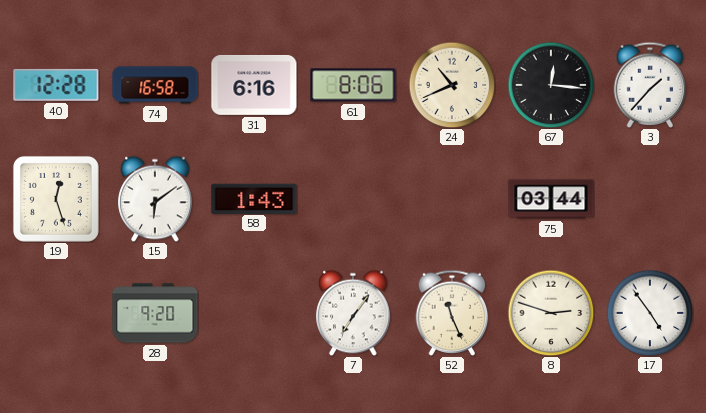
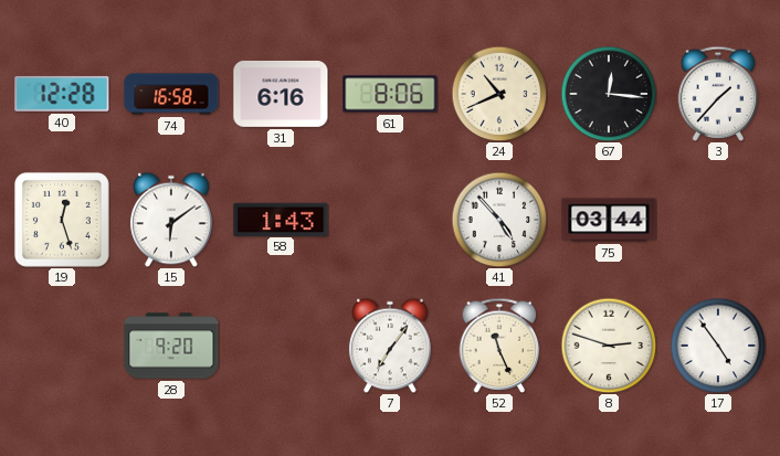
41: none -> 4:53
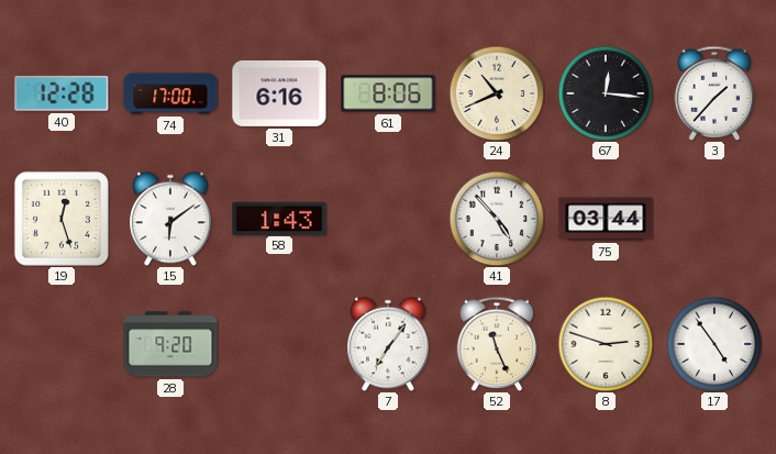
74: 16:58 -> 17:00
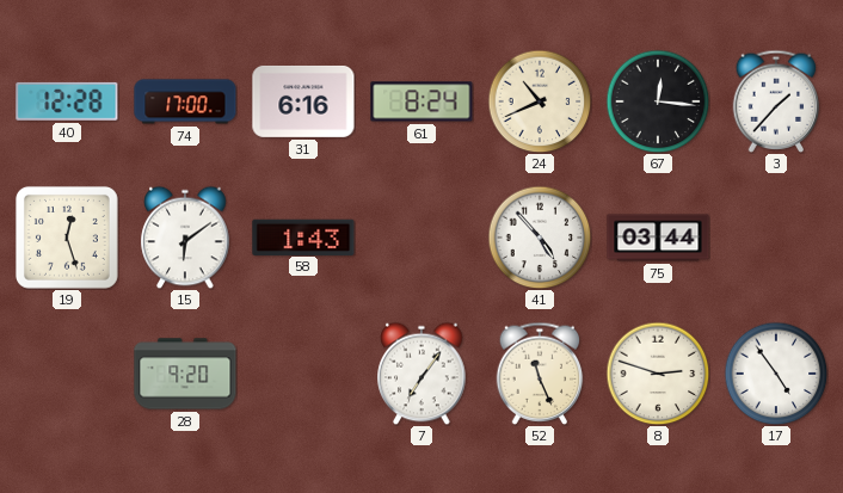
61: 8:06 -> 8:24
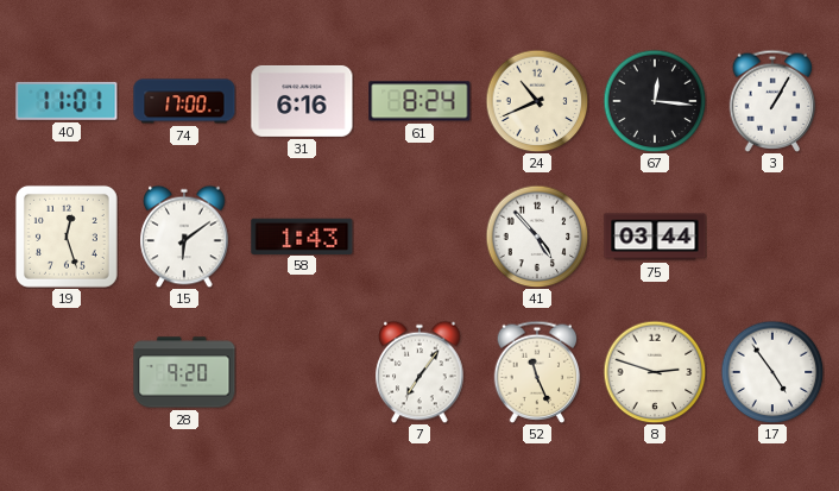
40: 12:28 -> 11:01
3: 1:37 -> 1:05
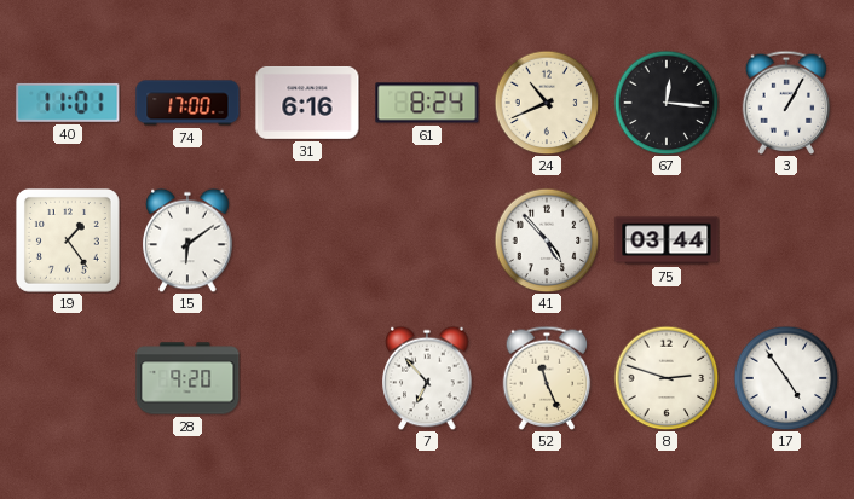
19: 12:27 -> 1:24
58: 1:43 -> none
7: 7:06 -> 6:53
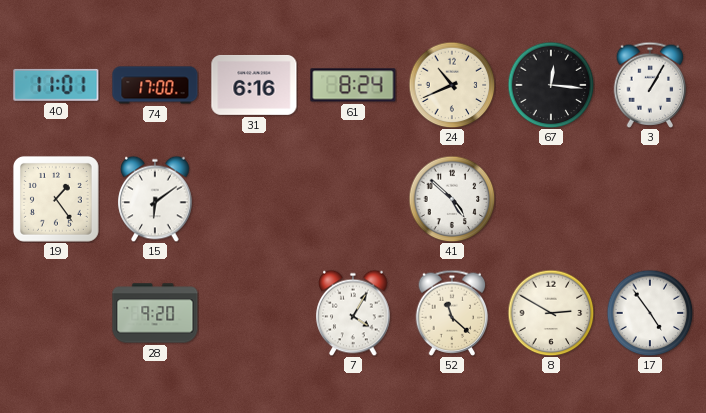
41: 4:53 -> 4:52
75: 03:44 -> none
7: 6:53 -> 4:05
52: 11:26 -> 11:22
8: 2:48 -> 2:50
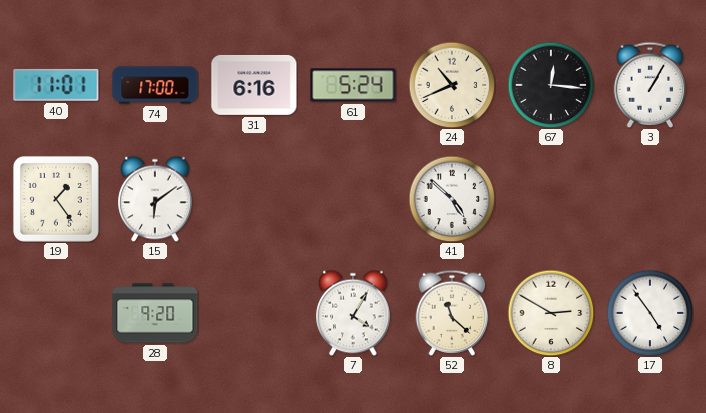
61: 8:24 -> 5:24
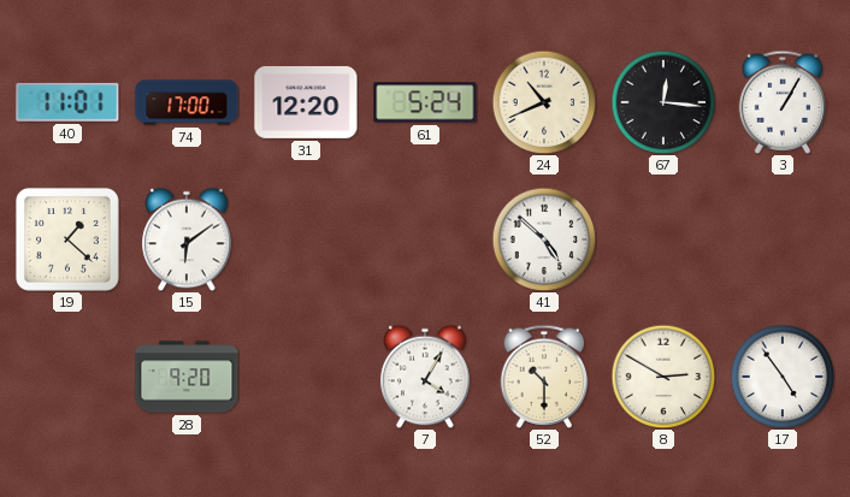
31: 6:16 -> 12:20
19: 1:24 -> 1:22
52: 11:22 -> 10:30
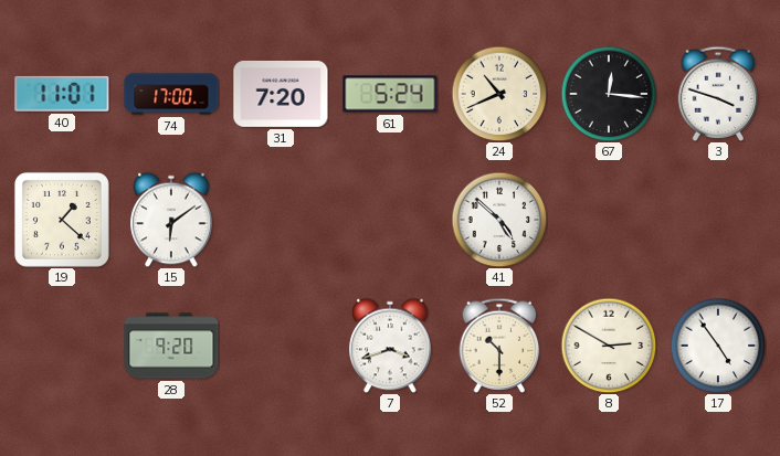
31: 12:20 -> 7:20
3: 1:05 -> 3:48
7: 4:05 -> 3:42
